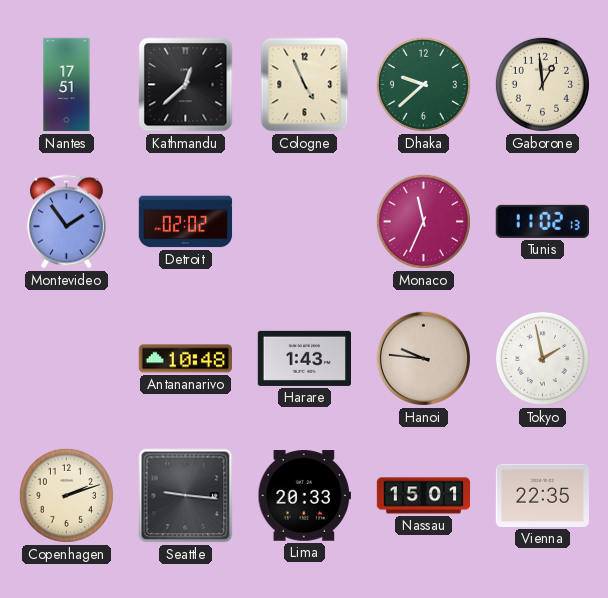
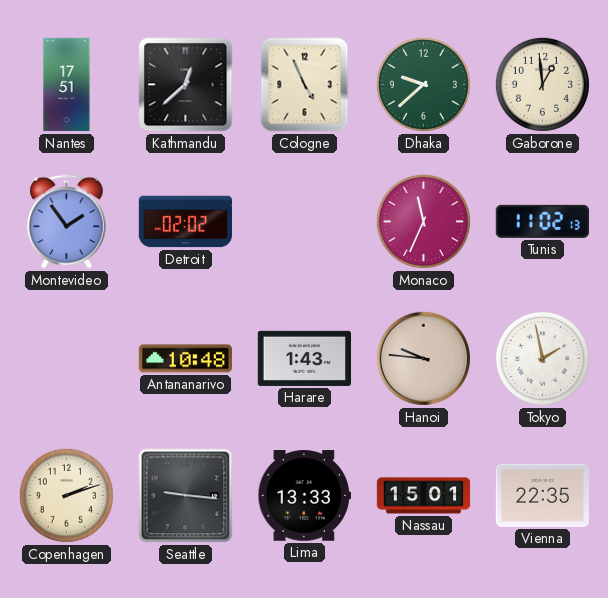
Lima: 20:33 -> 13:33
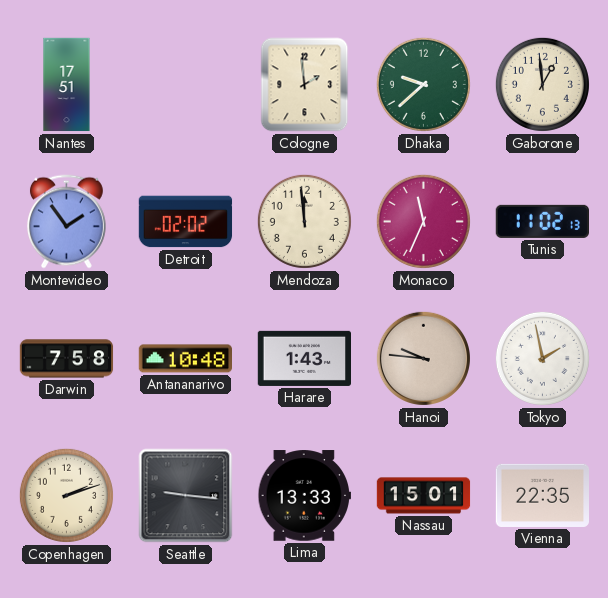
Kathmandu: 12:38 -> none
Cologne: 4:56 -> 1:59
Mendoza: none -> 11:59
Darwin: none -> 7:58
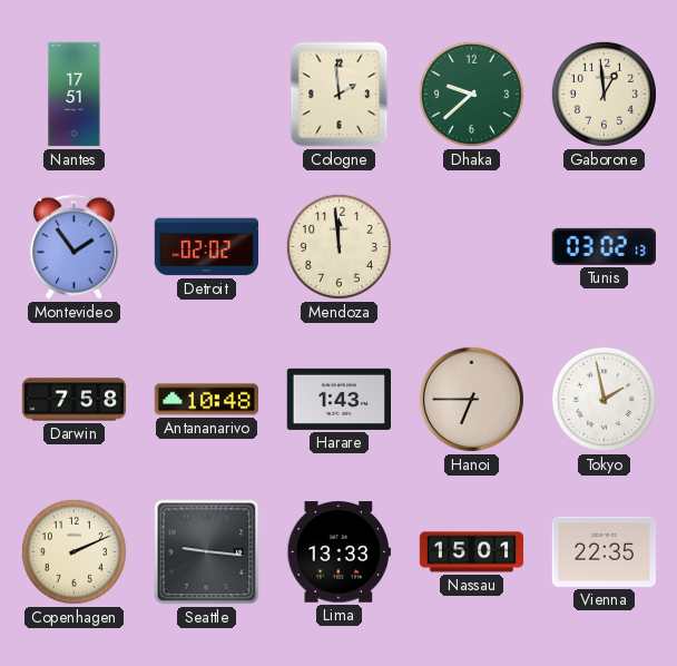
Monaco: 11:34 -> none
Tunis: 11:02 -> 03:02
Hanoi: 9:46 -> 6:45
Copenhagen: 2:12 -> 2:11
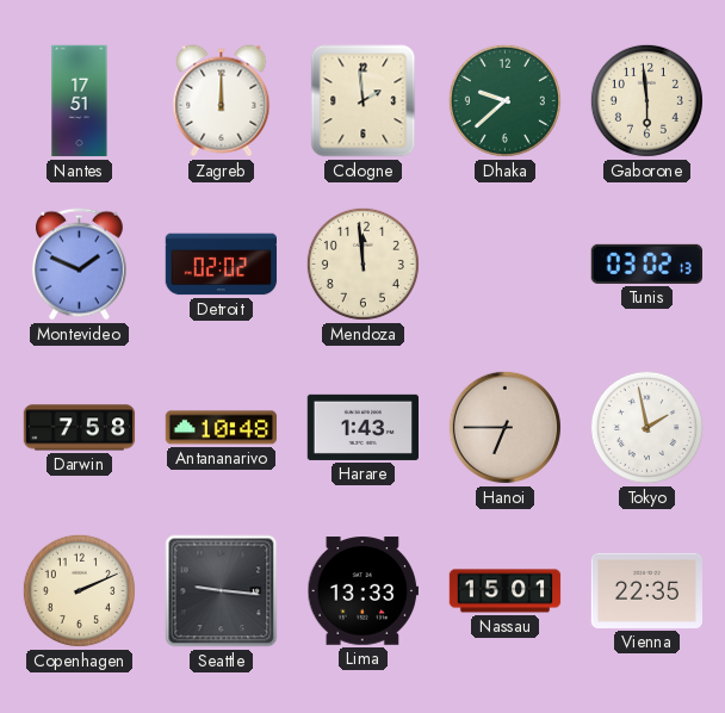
Zagreb: none -> 12:00
Gaborone: 12:59 -> 5:59
Montevideo: 1:54 -> 1:49
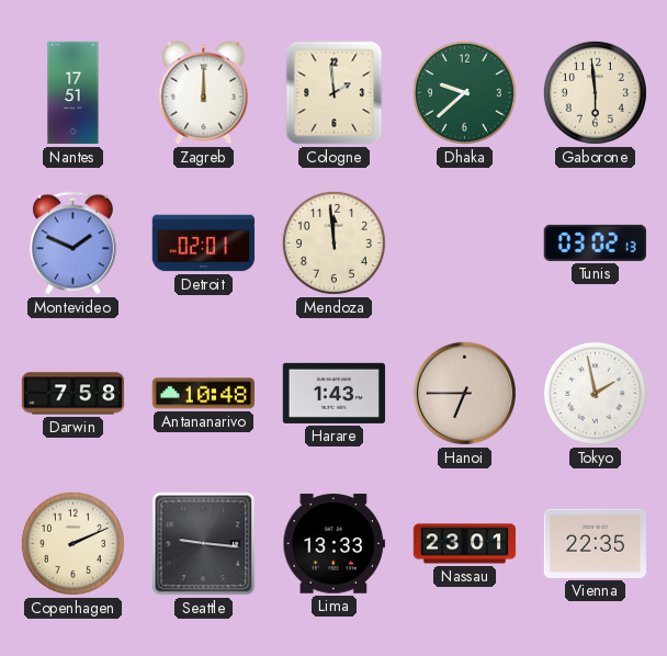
Detroit: 02:02 -> 02:01
Nassau: 15:01 -> 23:01
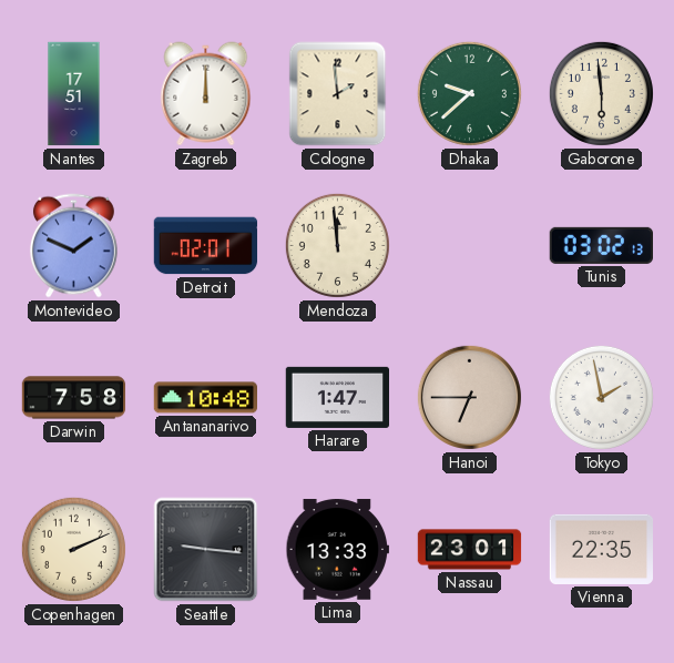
Harare: 1:43 -> 1:47
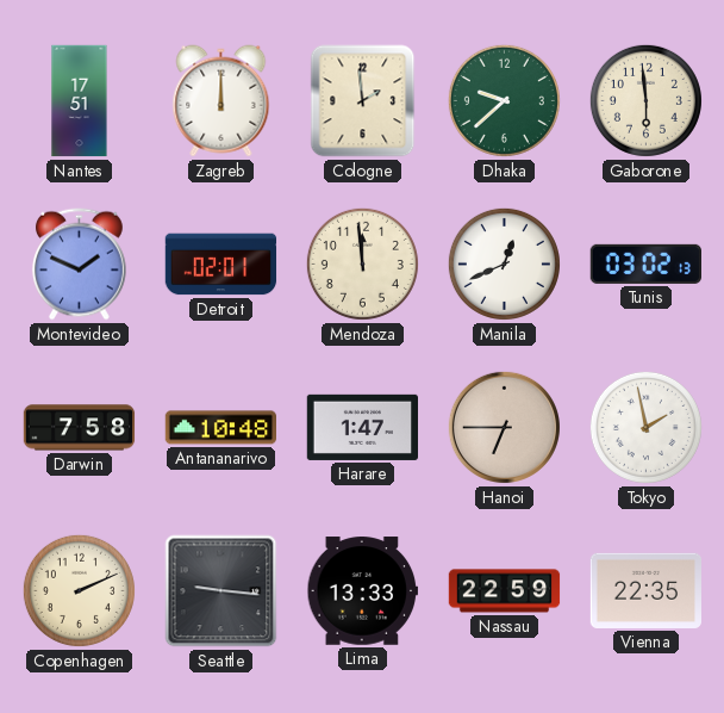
Manila: none -> 12:41
Nassau: 23:01 -> 22:59
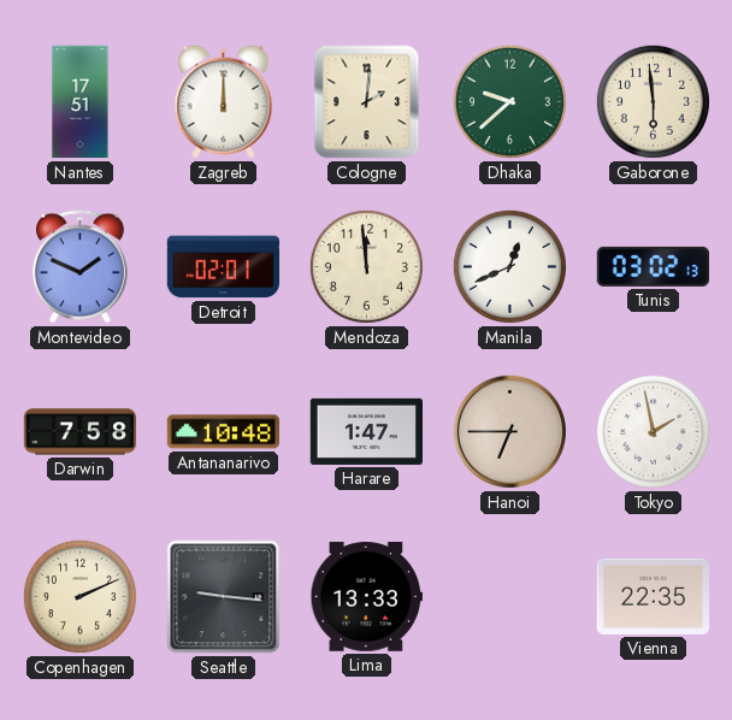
Cologne: 1:59 -> 2:01
Nassau: 22:59 -> none
